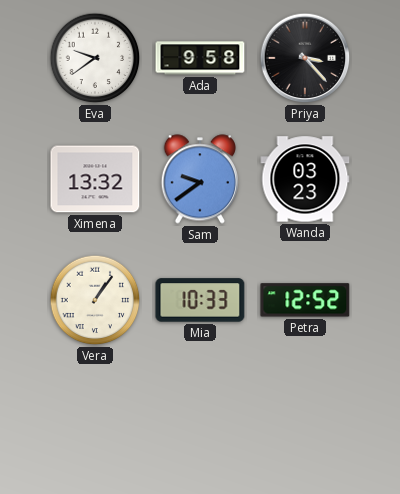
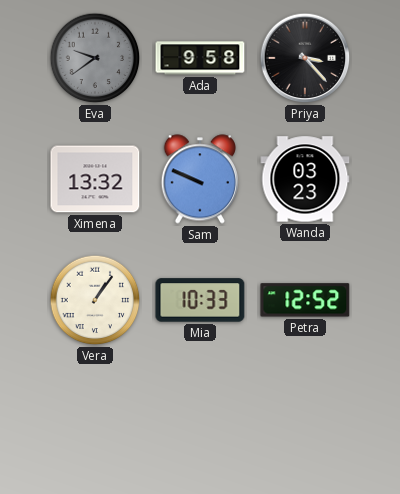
Eva dial: white -> grey
Sam: 9:39 -> 9:49
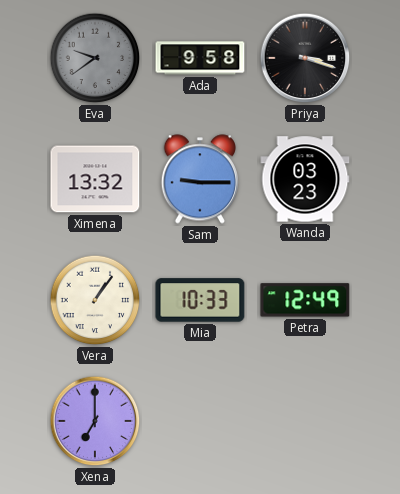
Priya: 3:23 -> 3:18
Sam: 9:49 -> 9:15
Petra: 12:52 -> 12:49
Xena: none -> 7:00
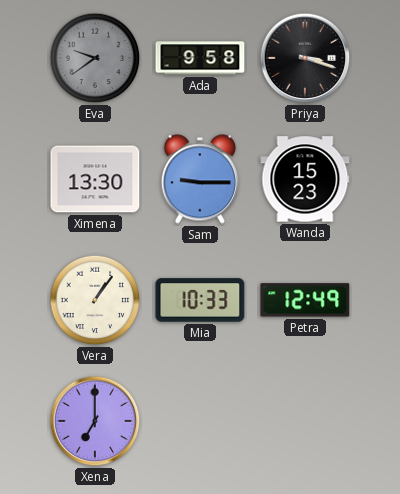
Ximena: 13:32 -> 13:30
Wanda: 03:23 -> 15:23
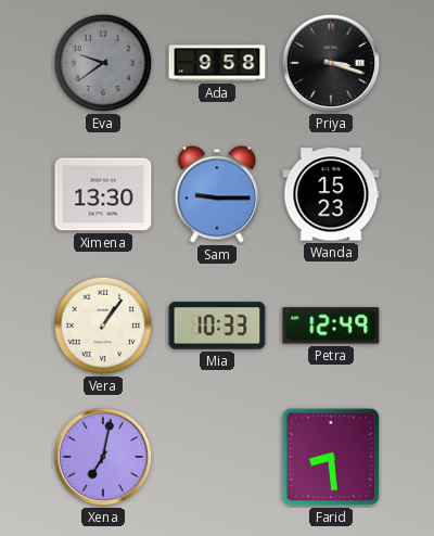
Xena: 7:00 -> 7:02
Farid: none -> 8:29
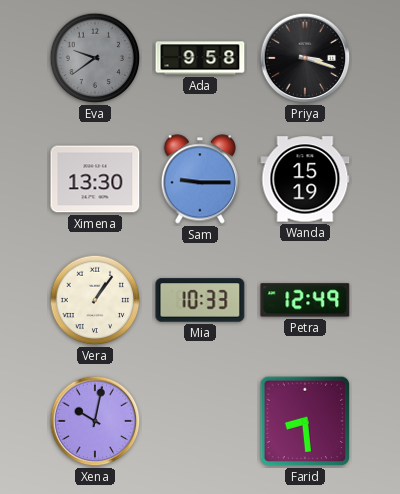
Wanda: 15:23 -> 15:19
Xena: 7:02 -> 10:02
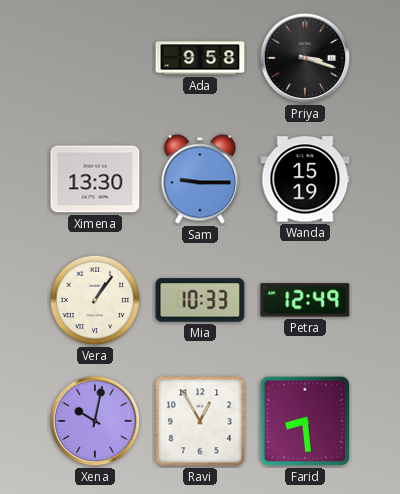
Eva: 9:39 -> none
Ravi: none -> 12:55
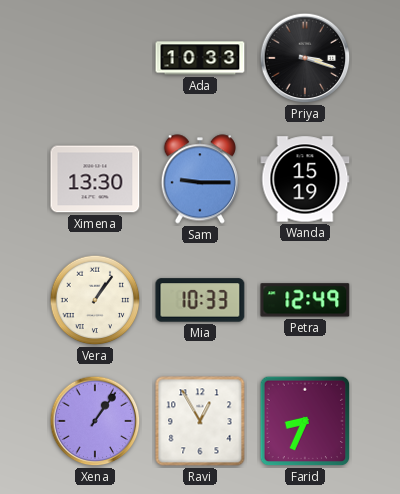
Ada: 9:58 -> 10:33
Xena: 10:02 -> 1:06
Farid: 8:29 -> 8:34
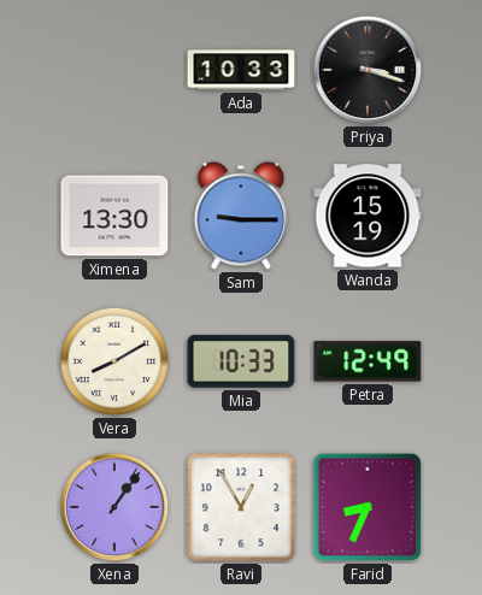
Vera: 1:06 -> 8:10
